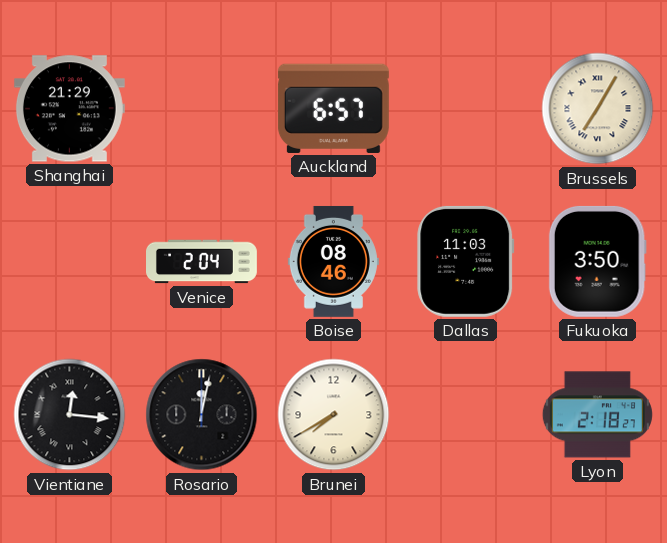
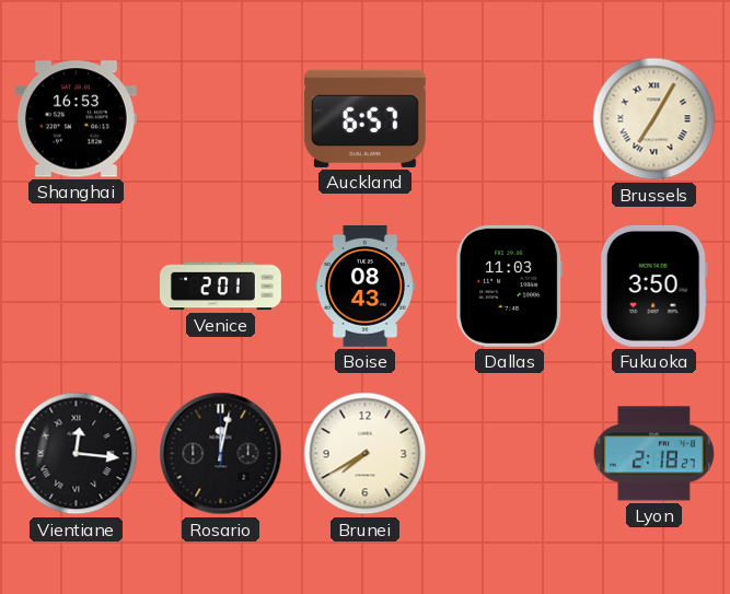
Shanghai: 21:29 -> 16:53
Venice: 2:04 -> 2:01
Boise: 08:46 -> 08:43
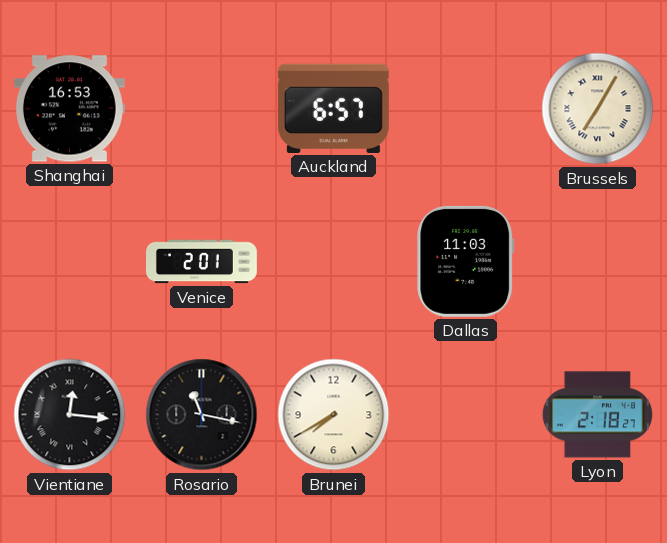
Boise: 08:43 -> none
Fukuoka: 3:50 -> none
Rosario: 12:02 -> 11:17
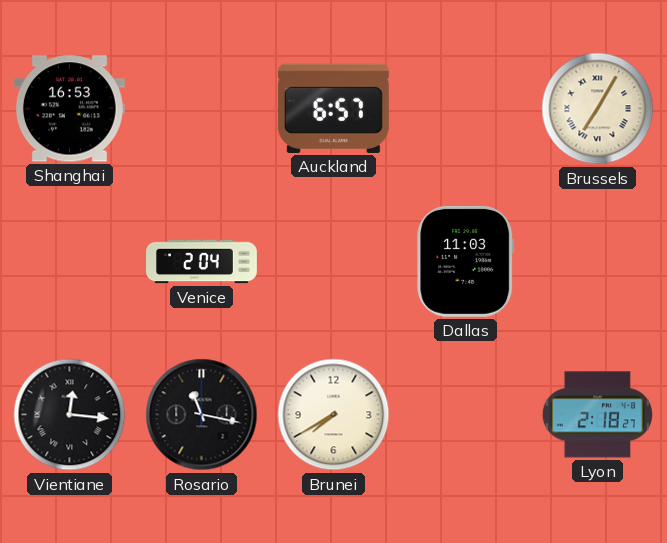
Venice: 2:01 -> 2:04
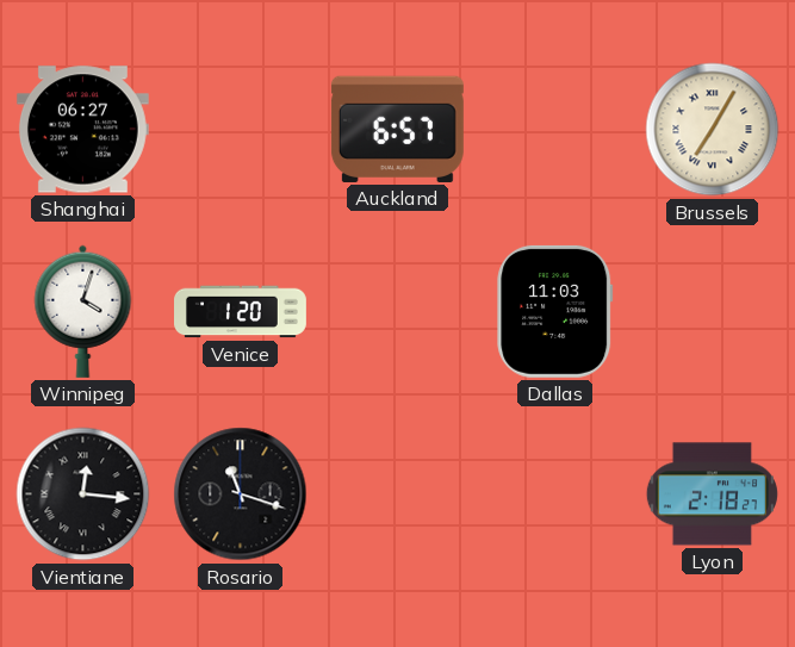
Shanghai: 16:53 -> 06:27
Winnipeg: none -> 4:03
Venice: 2:04 -> 1:20
Rosario: 11:17 -> 11:18
Brunei: 7:40 -> none
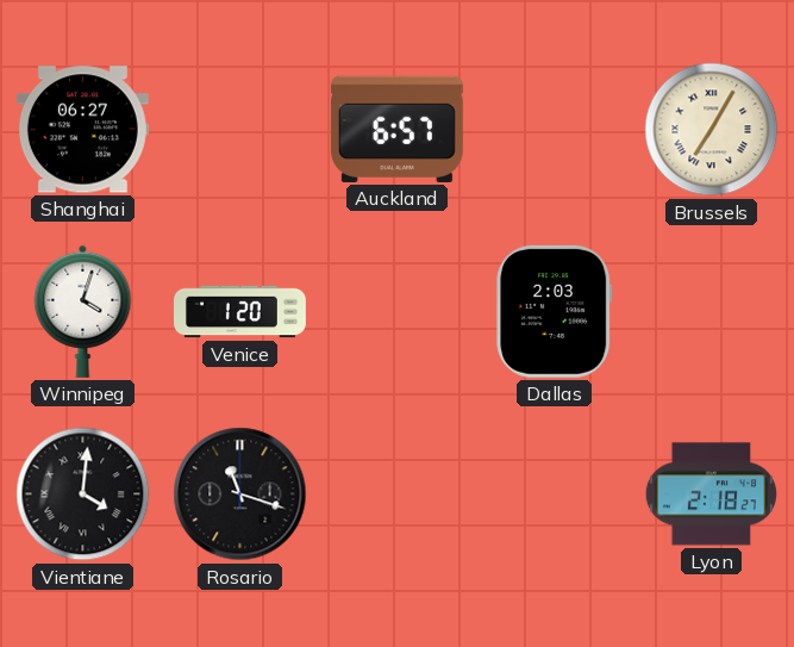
Dallas: 11:03 -> 2:03
Vientiane: 12:16 -> 4:01
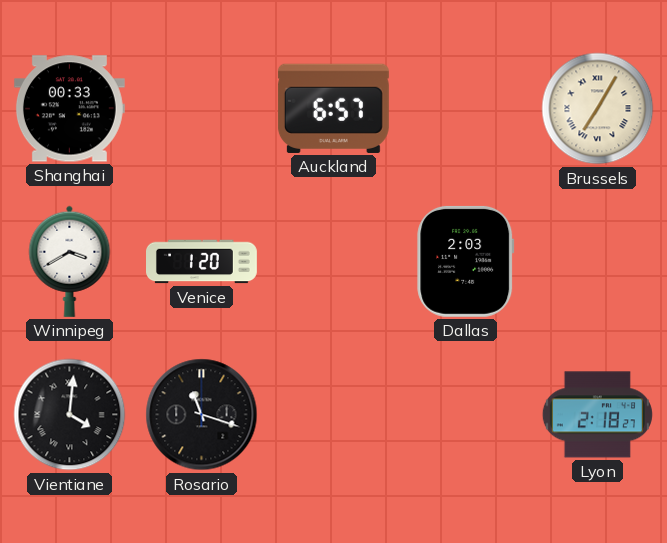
Shanghai: 06:27 -> 00:33
Winnipeg: 4:03 -> 3:40
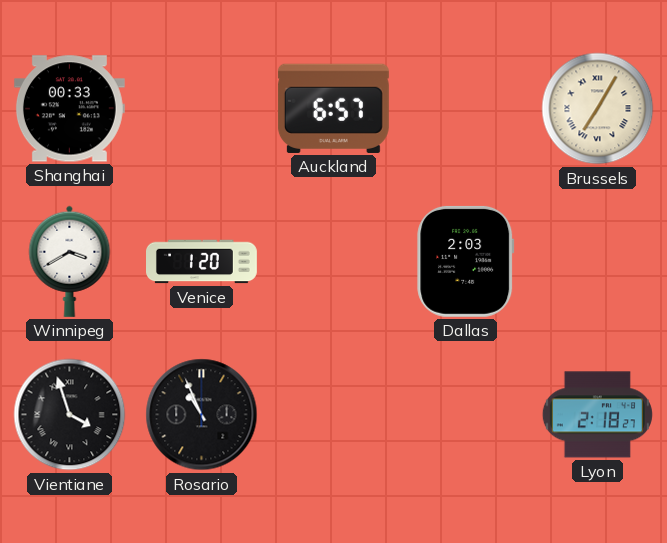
Vientiane: 4:01 -> 3:57
Rosario: 11:18 -> 10:56
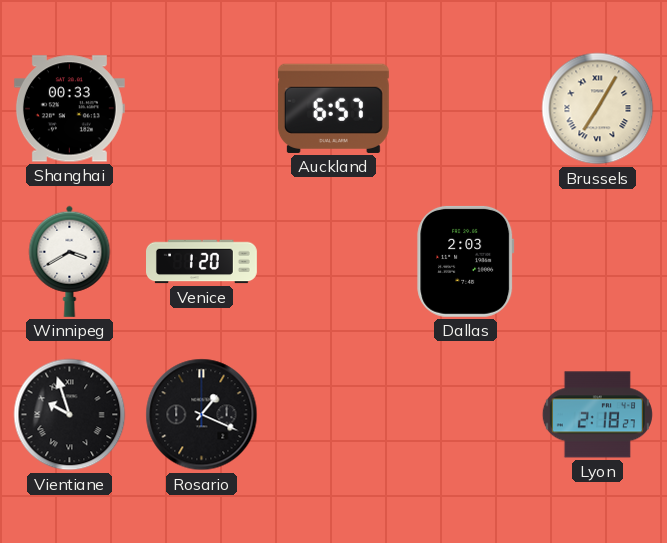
Vientiane: 3:57 -> 9:57
Rosario: 10:56 -> 1:19
